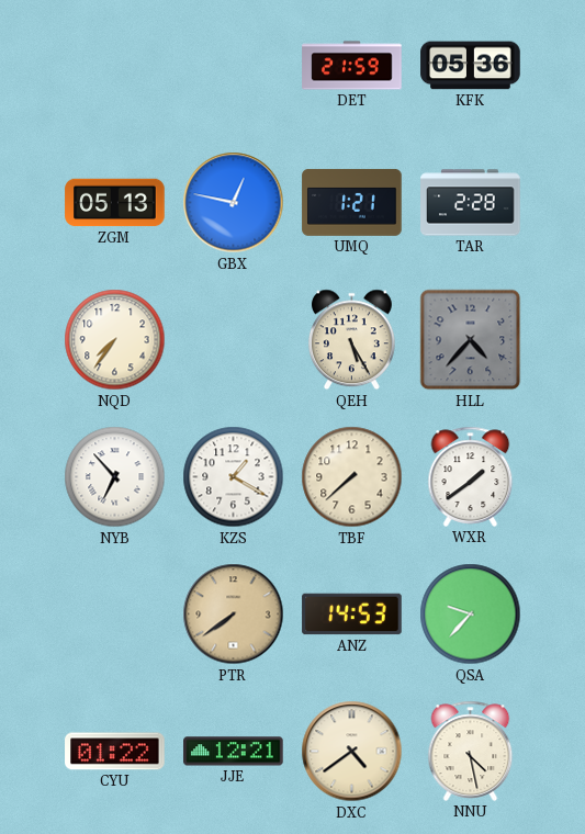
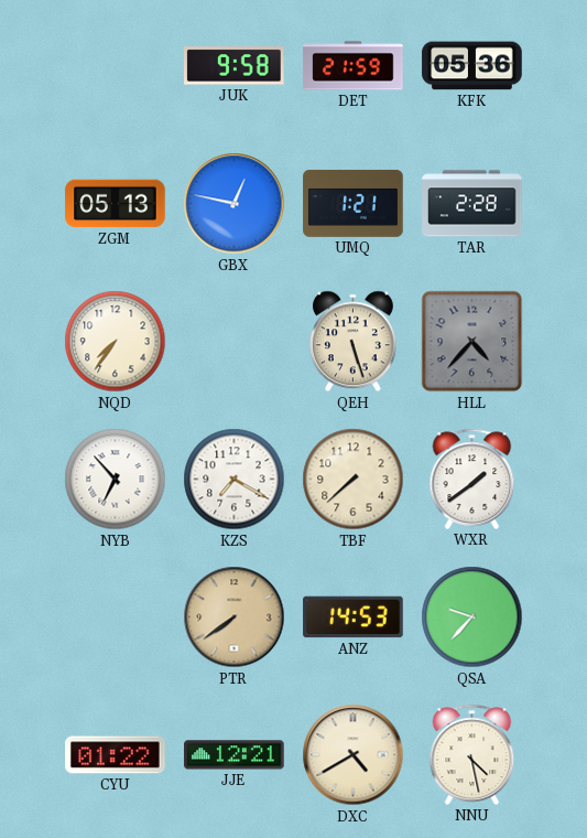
JUK: none -> 9:58
QEH: 5:25 -> 5:27
KZS: 1:20 -> 7:20
DXC: 4:39 -> 4:40
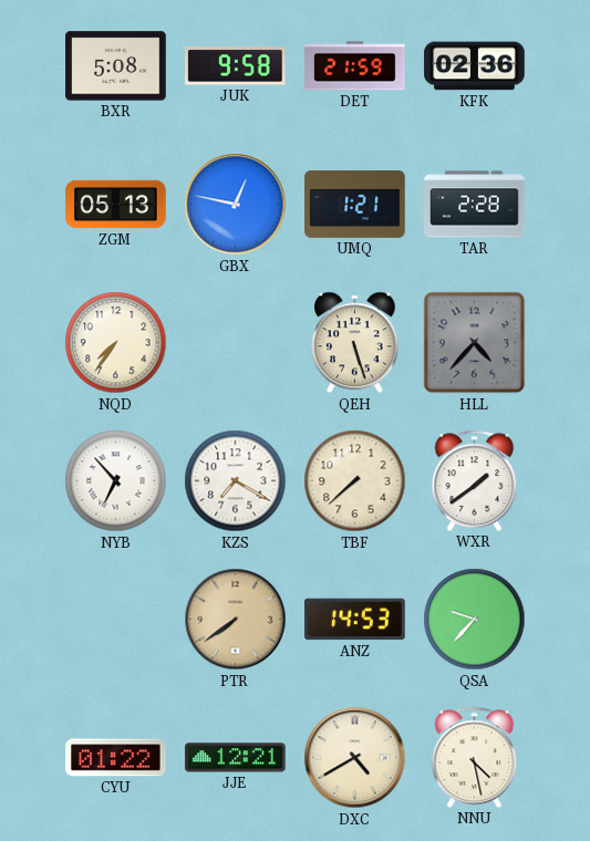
BXR: none -> 5:08
KFK: 05:36 -> 02:36
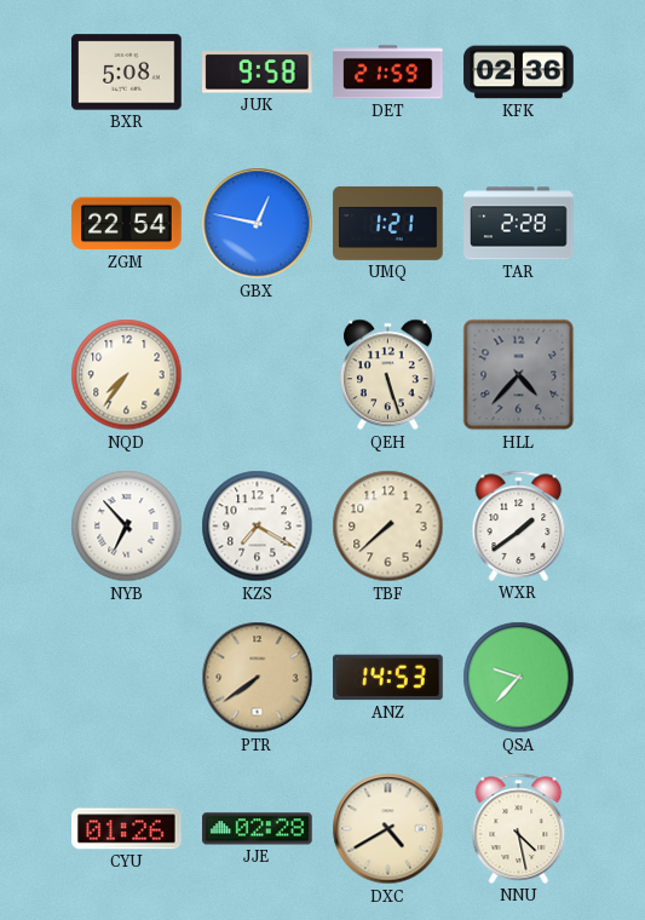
ZGM: 05:13 -> 22:54
CYU: 01:22 -> 01:26
JJE: 12:21 -> 02:28
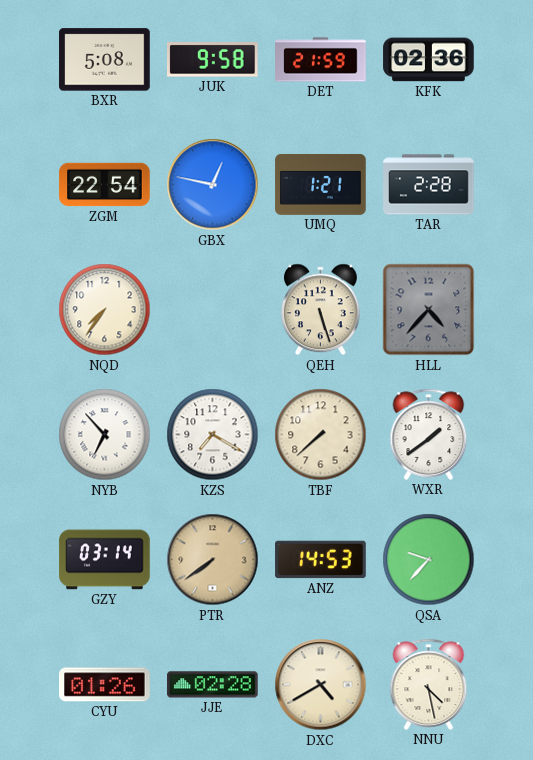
GZY: none -> 03:14
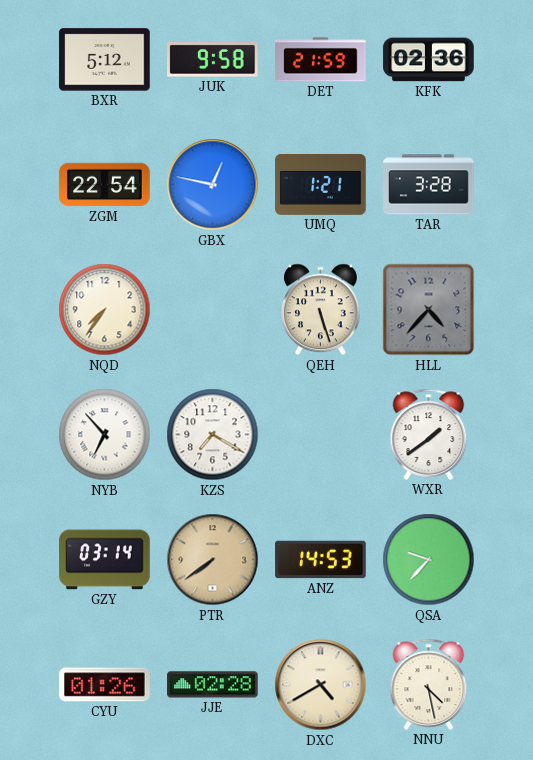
BXR: 5:08 -> 5:12
TAR: 2:28 -> 3:28
TBF: 7:38 -> none
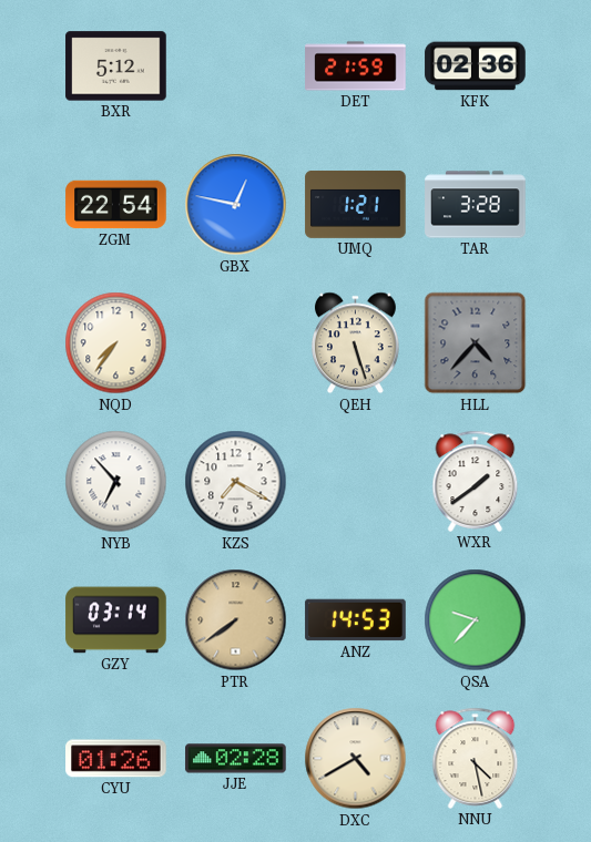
JUK: 9:58 -> none
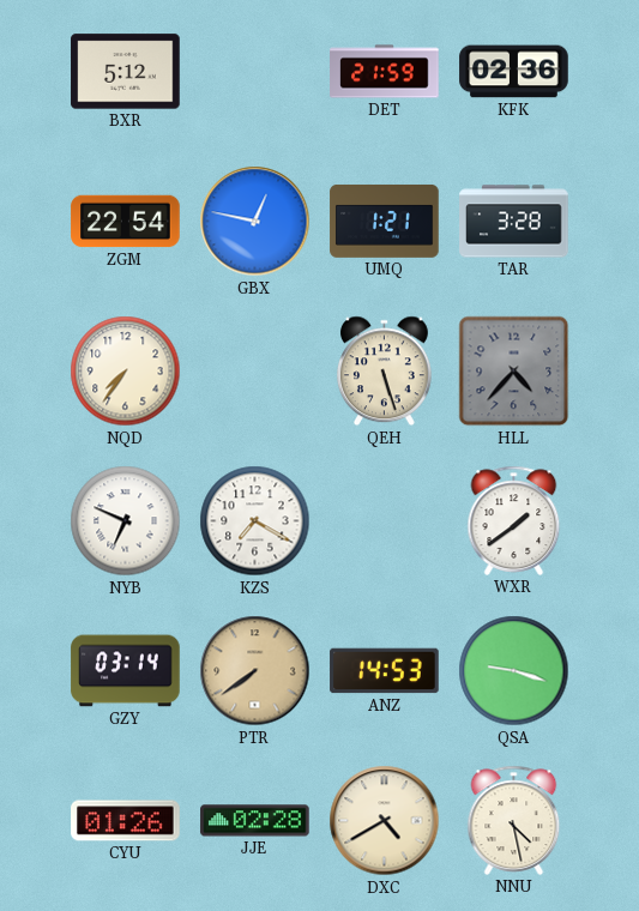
NYB: 6:53 -> 6:49
QSA: 9:37 -> 9:18
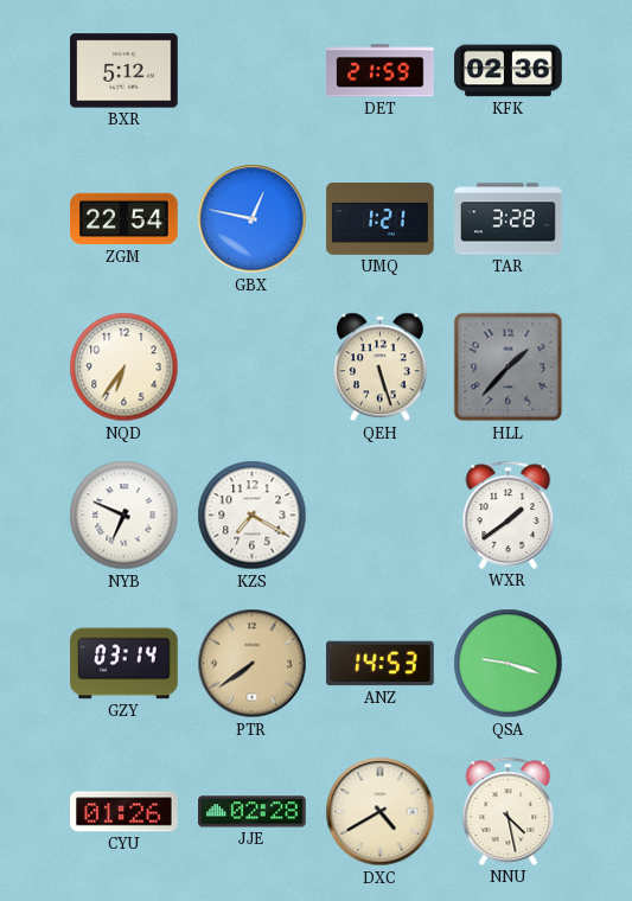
NQD: 7:36 -> 6:36
HLL: 4:37 -> 1:37
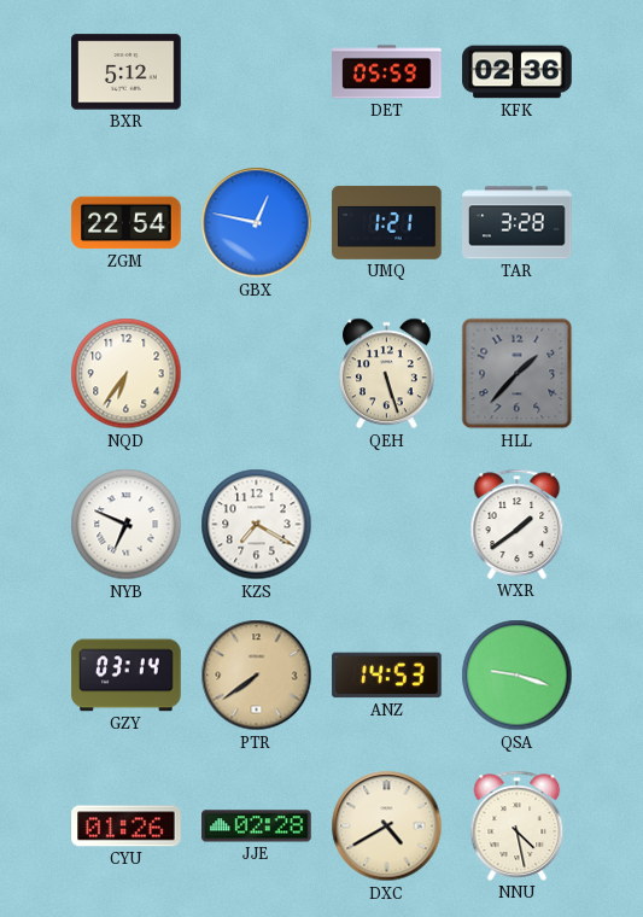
DET: 21:59 -> 05:59
